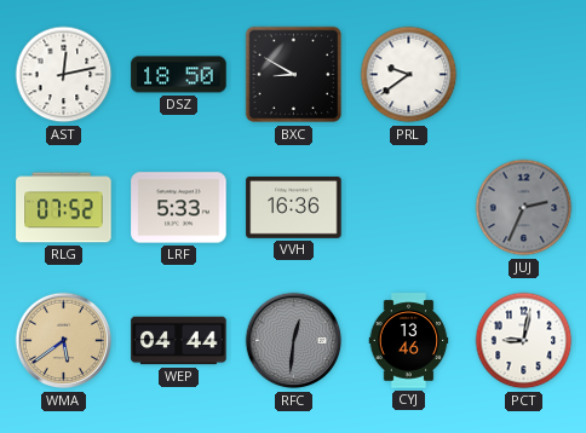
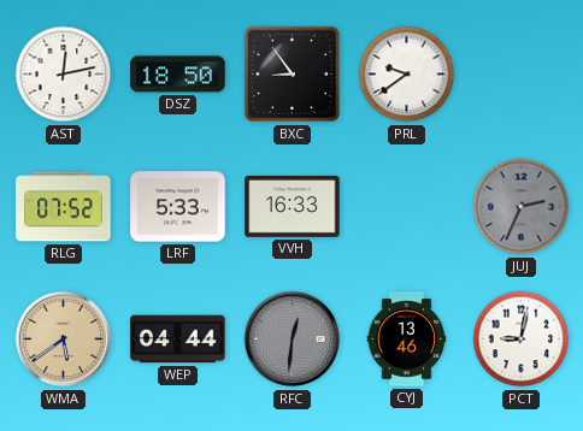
BXC: 8:50 -> 8:54
VVH: 16:36 -> 16:33
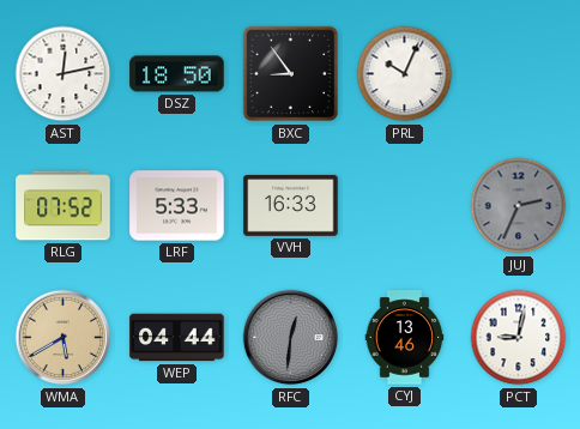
PRL: 9:39 -> 10:04
WMA: 5:39 -> 5:40
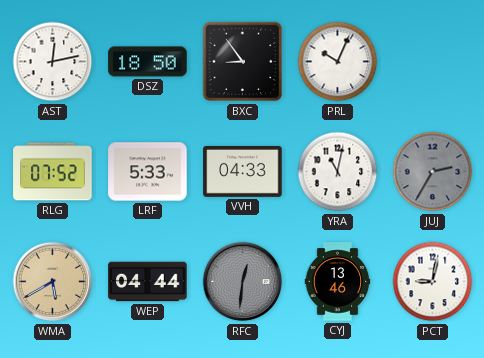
VVH: 16:33 -> 04:33
YRA: none -> 11:02
JUJ: 2:34 -> 2:35
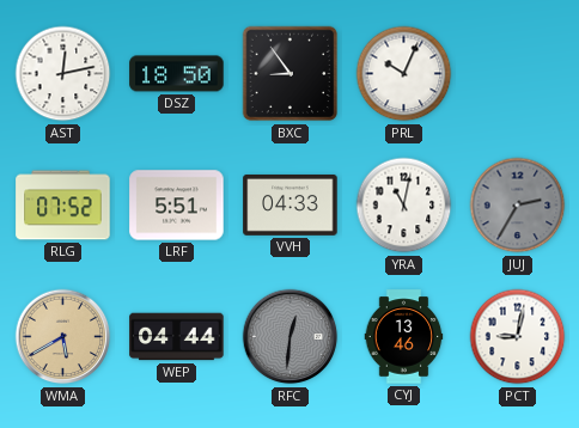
LRF: 5:33 -> 5:51
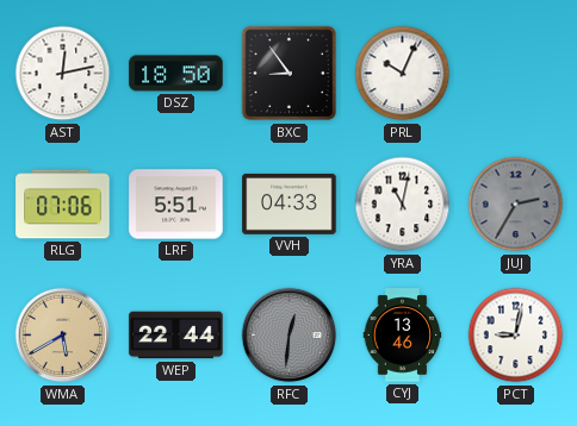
RLG: 07:52 -> 07:06
WEP: 04:44 -> 22:44
